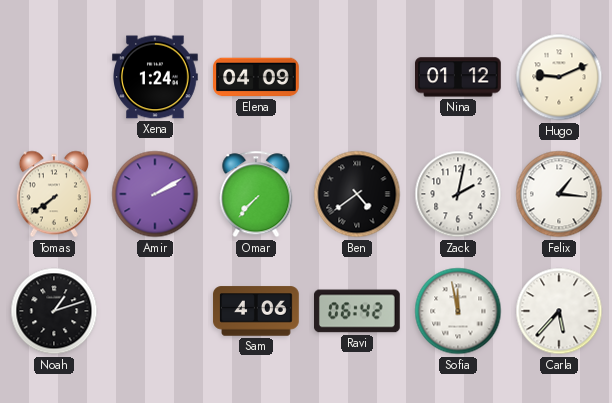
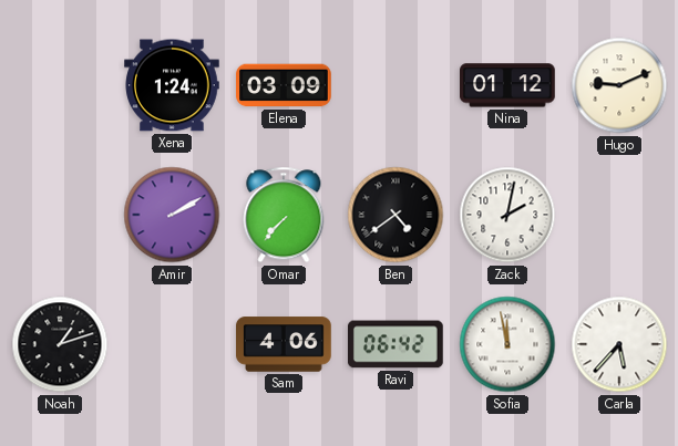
Elena: 04:09 -> 03:09
Tomas: 7:39 -> none
Felix: 1:16 -> none
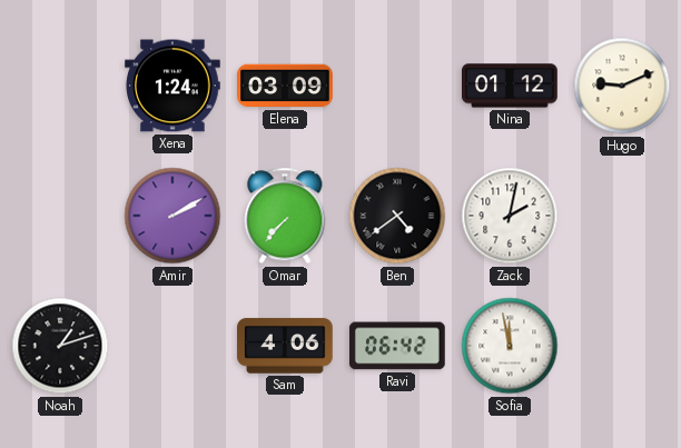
Carla: 5:37 -> none
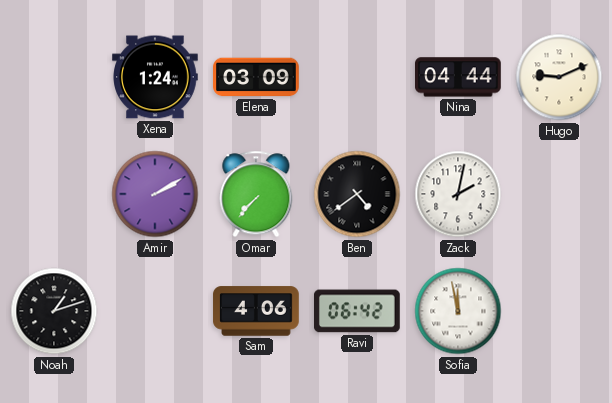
Nina: 01:12 -> 04:44
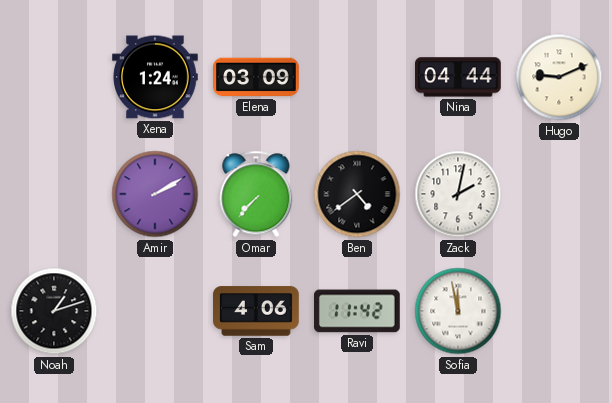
Ravi: 06:42 -> 11:42
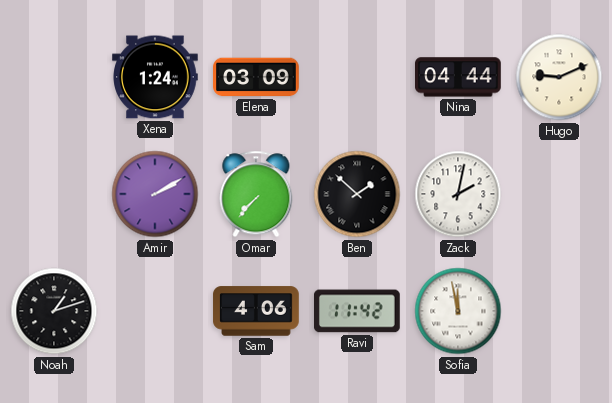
Ben: 4:39 -> 1:52
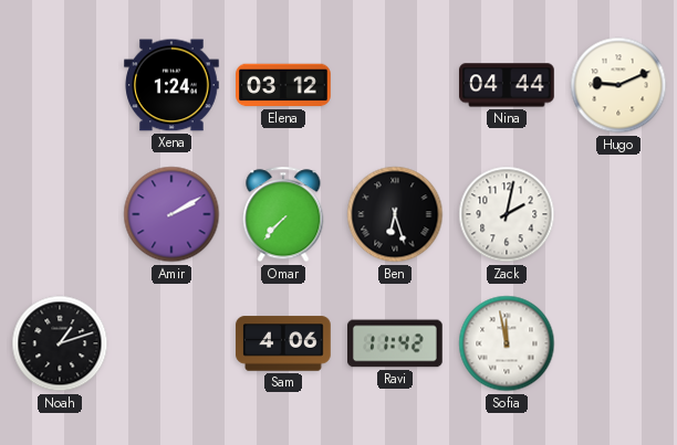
Elena: 03:09 -> 03:12
Ben: 1:52 -> 6:27
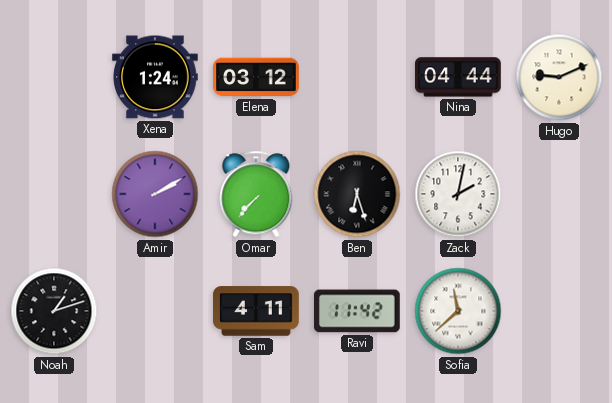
Sam: 4:06 -> 4:11
Sofia: 11:58 -> 11:38
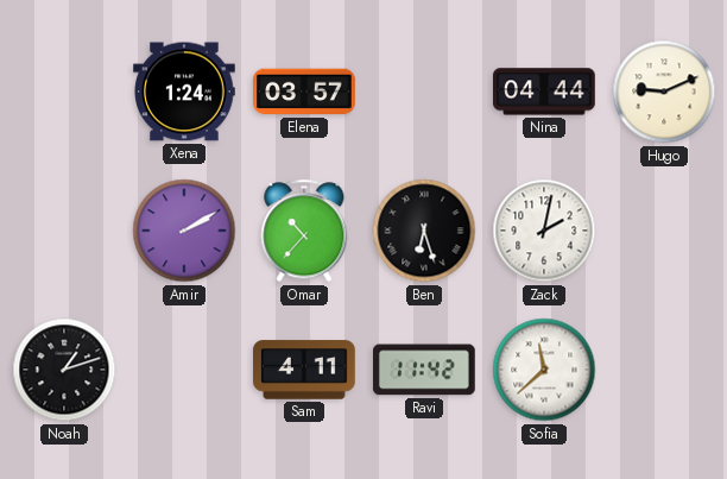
Elena: 03:12 -> 03:57
Omar: 7:37 -> 10:37
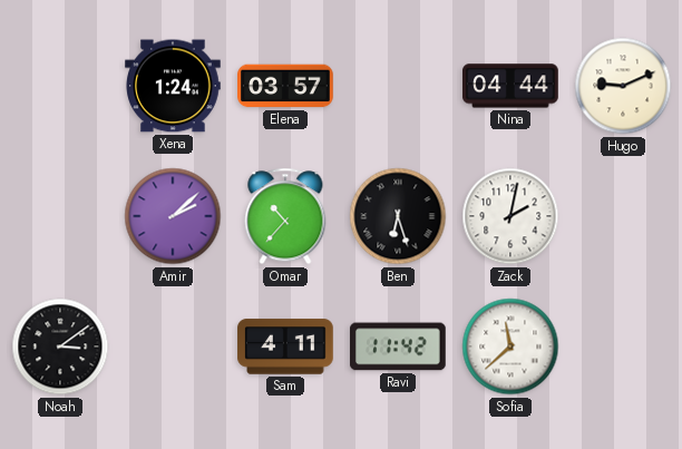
Amir: 2:10 -> 2:08
Noah: 1:12 -> 3:09
